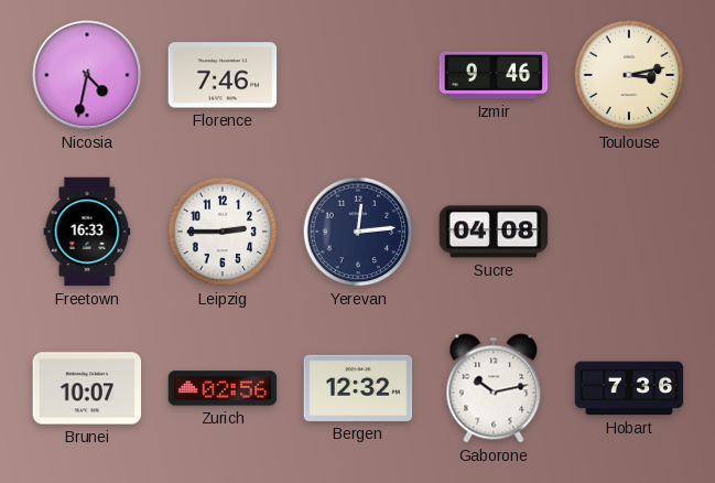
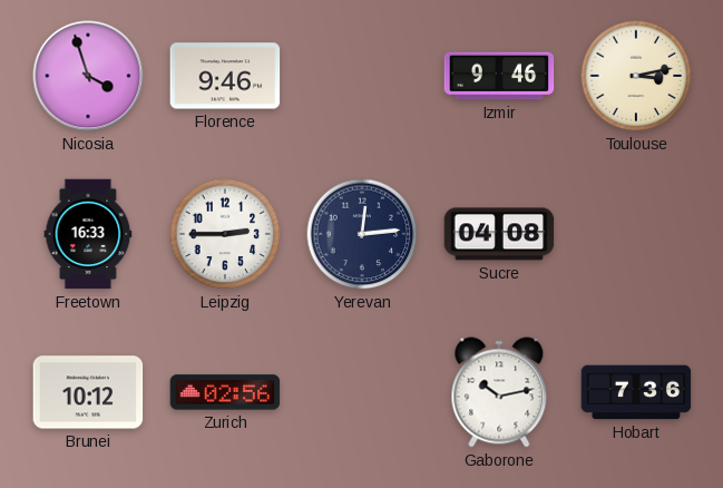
Nicosia: 4:32 -> 3:57
Florence: 7:46 -> 9:46
Brunei: 10:07 -> 10:12
Bergen: 12:32 -> none
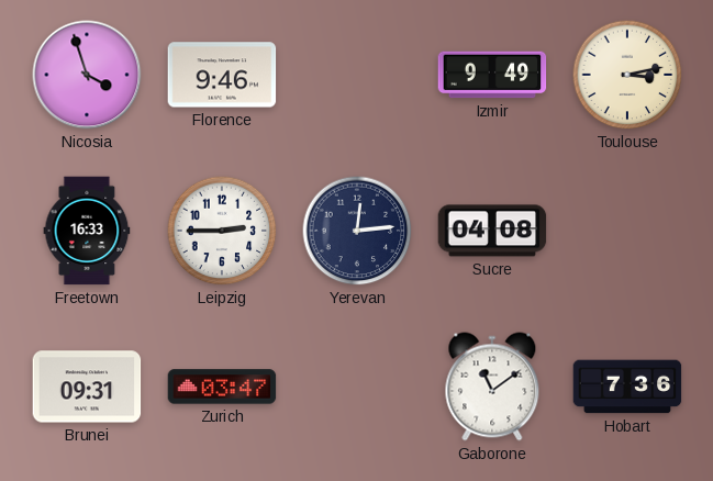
Izmir: 9:46 -> 9:49
Brunei: 10:12 -> 09:31
Zurich: 02:56 -> 03:47
Gaborone: 10:13 -> 11:09
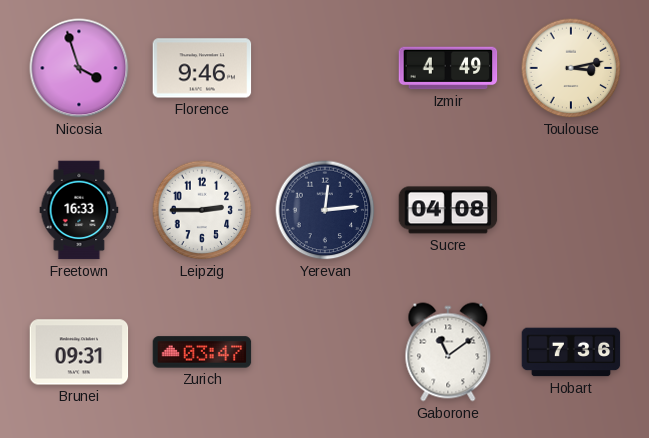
Izmir: 9:49 -> 4:49
